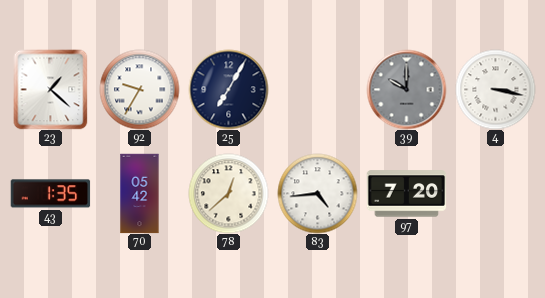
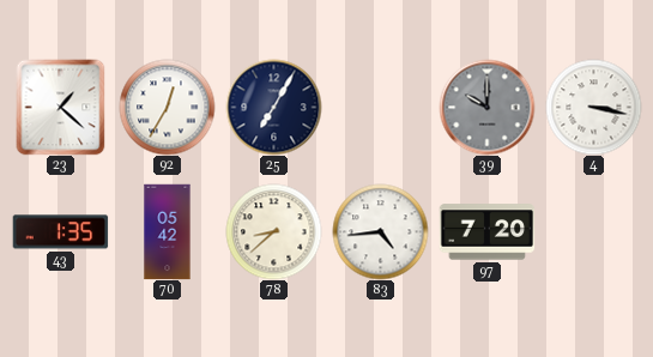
92: 9:35 -> 12:35
78: 12:38 -> 8:38
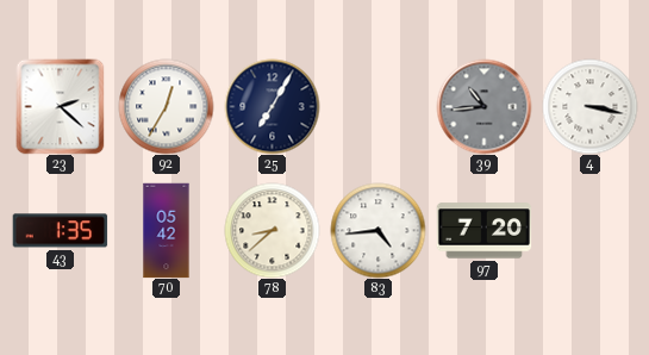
23: 1:22 -> 2:22
39: 10:00 -> 10:44
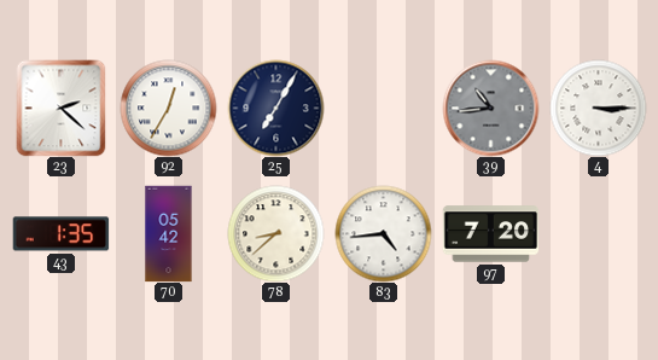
4: 3:17 -> 3:15
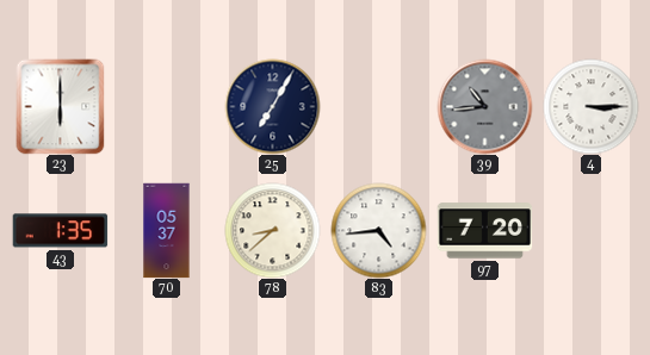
23: 2:22 -> 6:00
92: 12:35 -> none
70: 05:42 -> 05:37
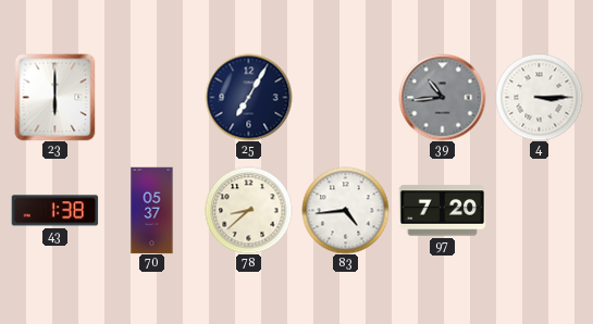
43: 1:35 -> 1:38
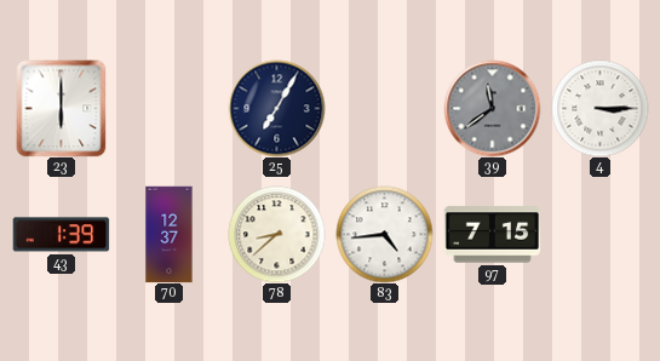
39: 10:44 -> 11:39
43: 1:38 -> 1:39
70: 05:37 -> 12:37
97: 7:20 -> 7:15
